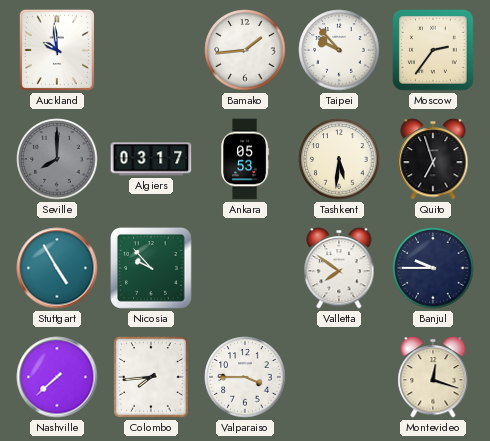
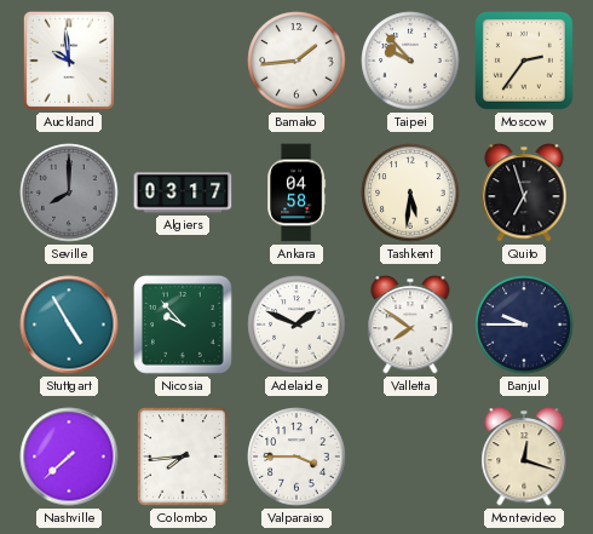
Ankara: 05:53 -> 04:58
Adelaide: none -> 1:49
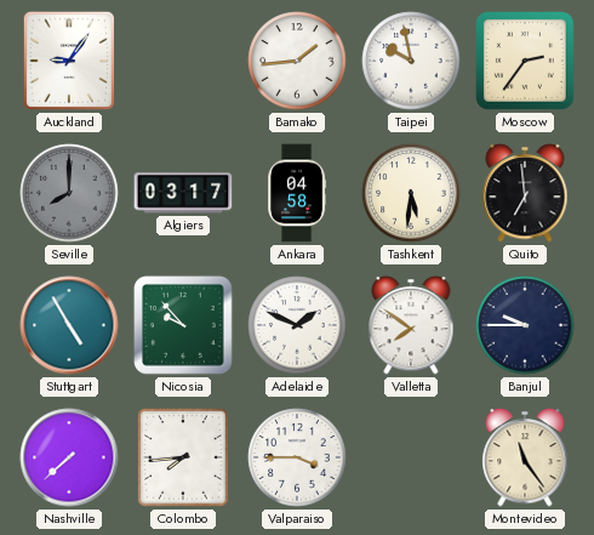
Auckland: 9:59 -> 9:06
Taipei: 9:53 -> 9:58
Quito: 6:57 -> 6:59
Montevideo: 12:18 -> 11:24
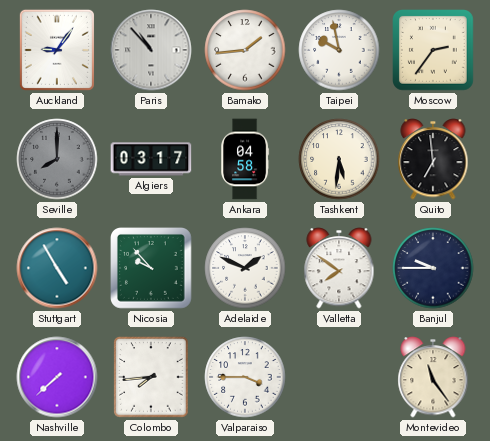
Paris: none -> 10:53
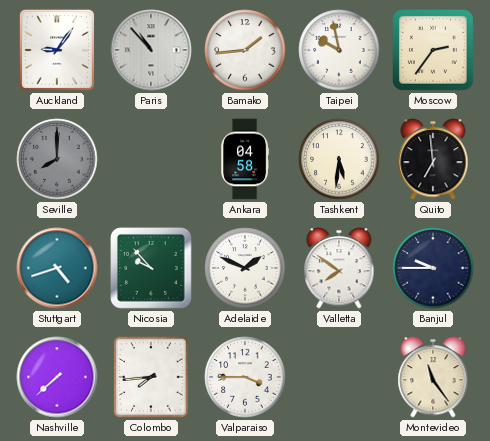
Algiers: 03:17 -> none
Stuttgart: 4:55 -> 4:42
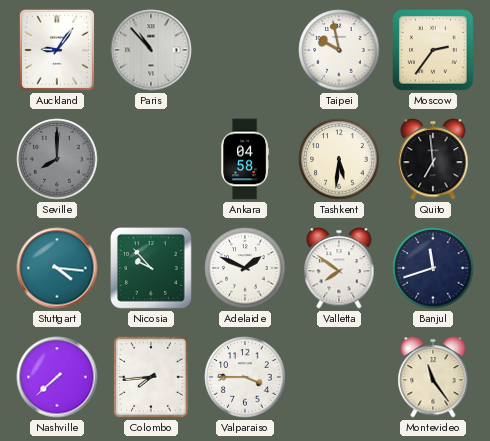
Bamako: 1:44 -> none
Stuttgart: 4:42 -> 4:16
Banjul: 9:45 -> 11:42
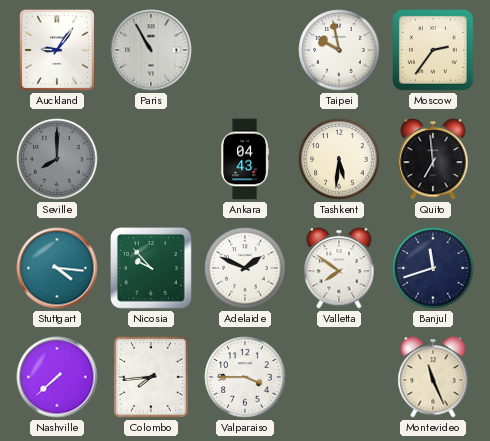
Paris: 10:53 -> 10:55
Ankara: 04:58 -> 04:43
Montevideo: 11:24 -> 11:26
